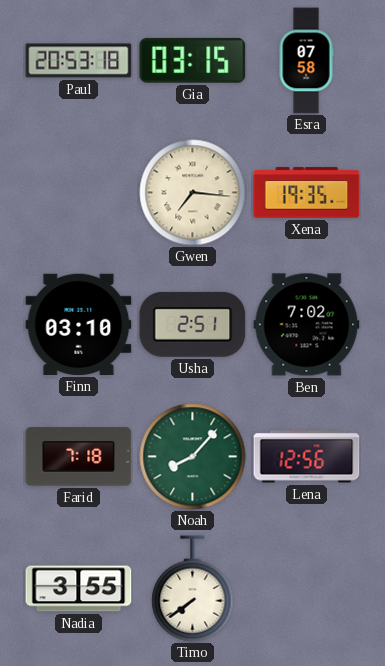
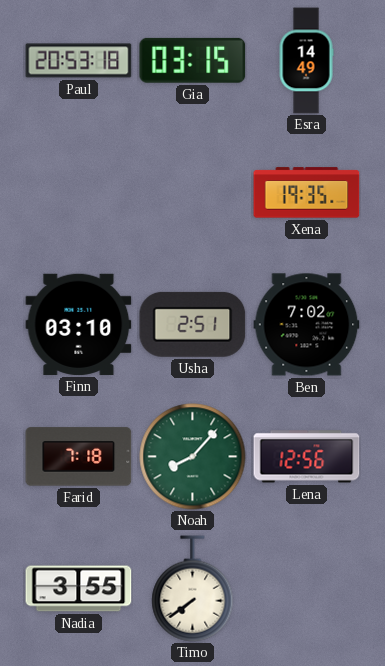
Esra: 07:58 -> 14:49
Gwen: 7:16 -> none
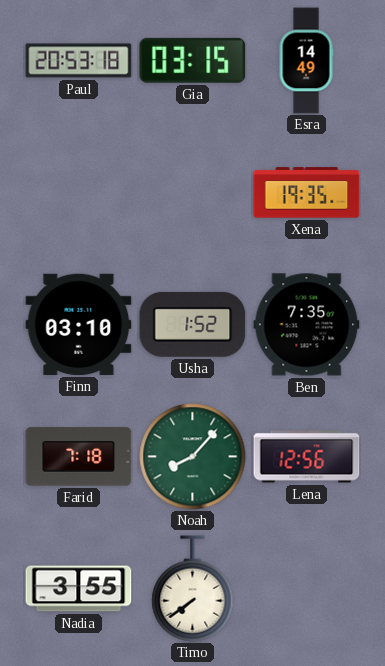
Usha: 2:51 -> 1:52
Ben: 7:02 -> 7:35
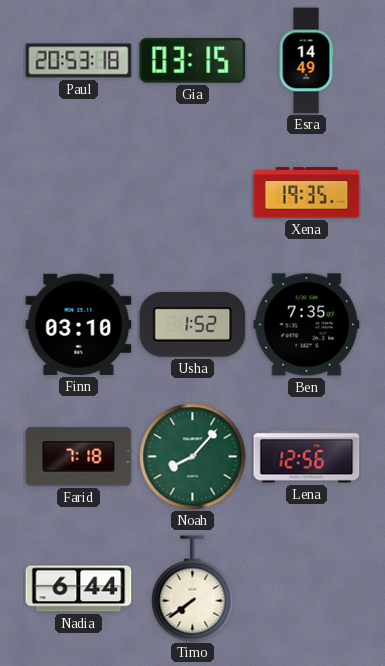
Nadia: 3:55 -> 6:44
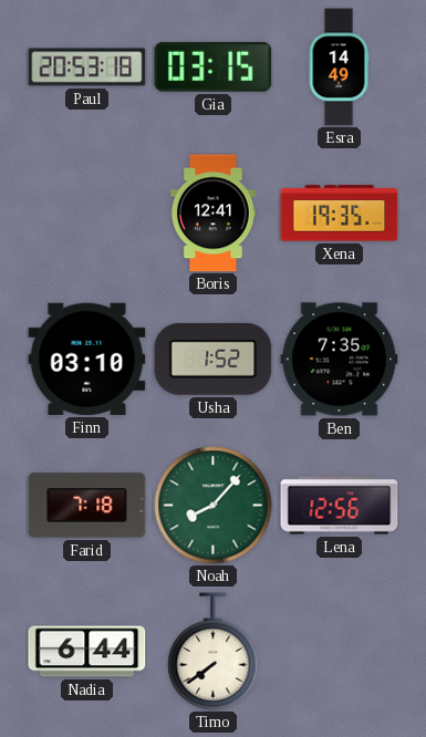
Boris: none -> 12:41
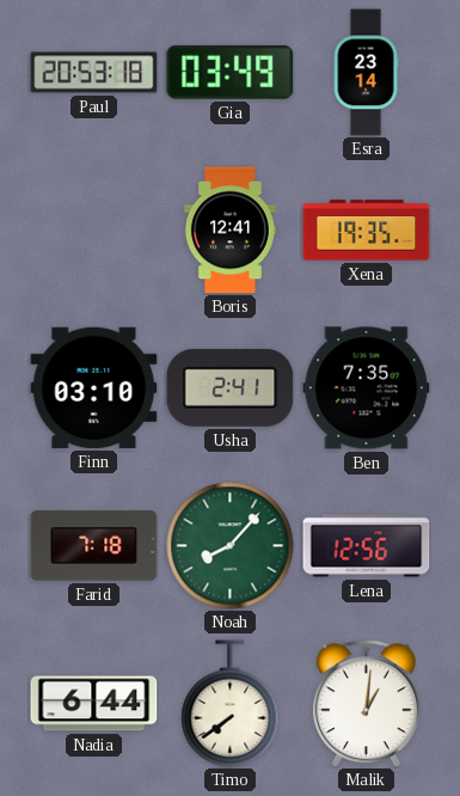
Gia: 03:15 -> 03:49
Esra: 14:49 -> 23:14
Usha: 1:52 -> 2:41
Malik: none -> 1:01
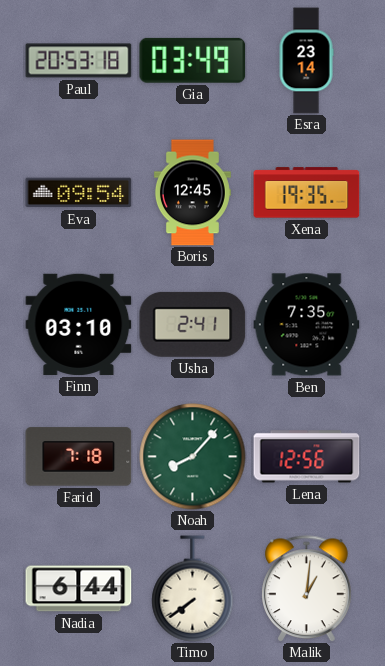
Eva: none -> 09:54
Boris: 12:41 -> 12:45
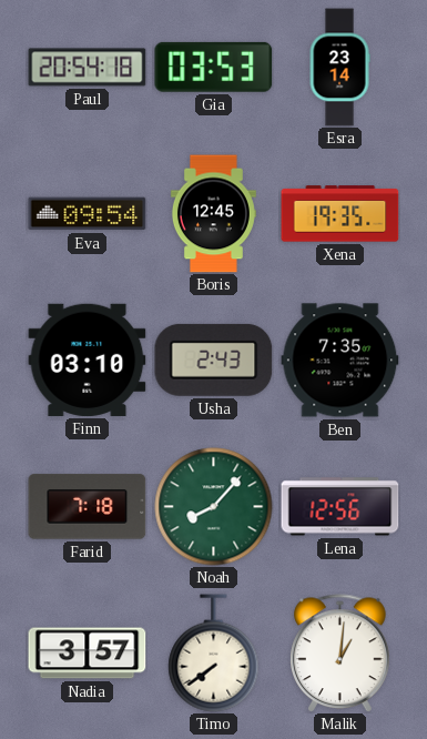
Paul: 20:53 -> 20:54
Gia: 03:49 -> 03:53
Usha: 2:41 -> 2:43
Nadia: 6:44 -> 3:57
